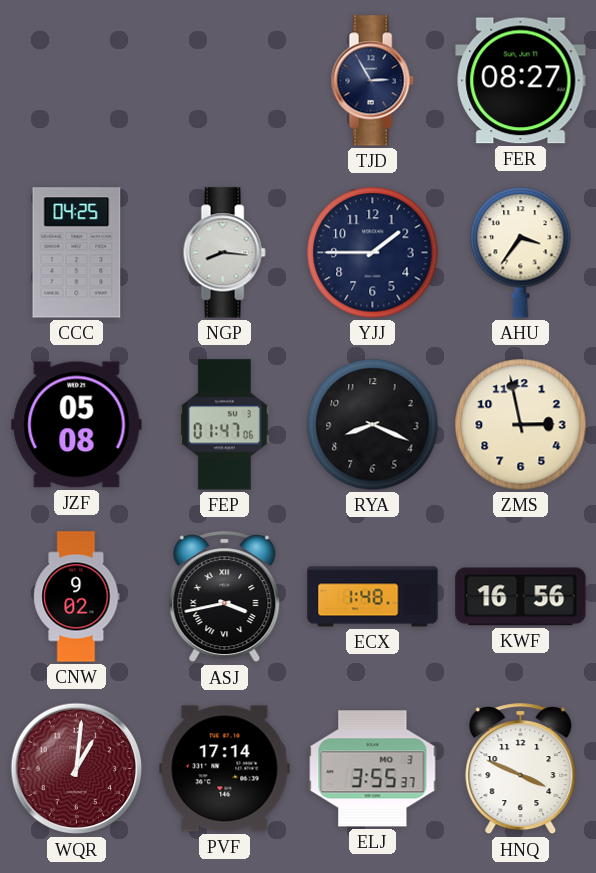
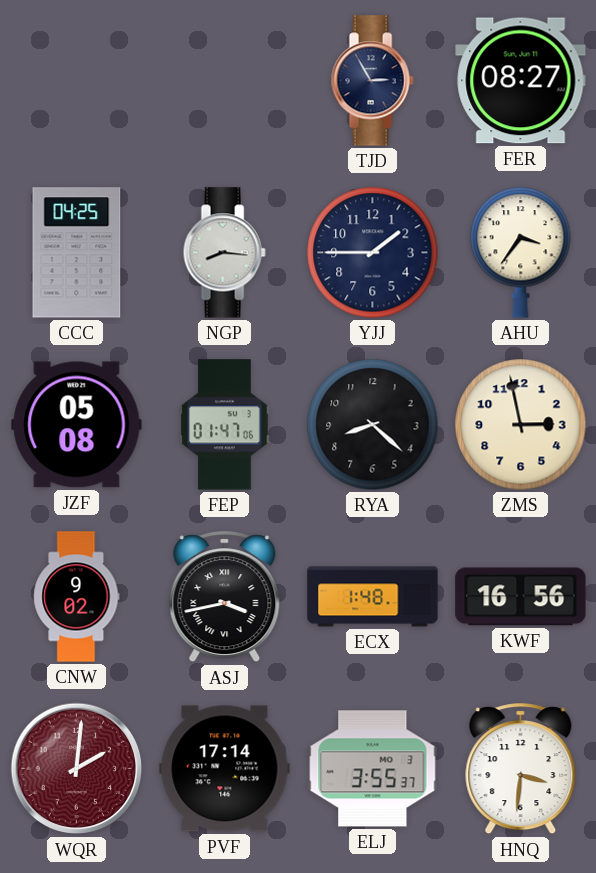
RYA: 8:19 -> 8:22
WQR: 1:01 -> 2:01
HNQ: 3:49 -> 3:31
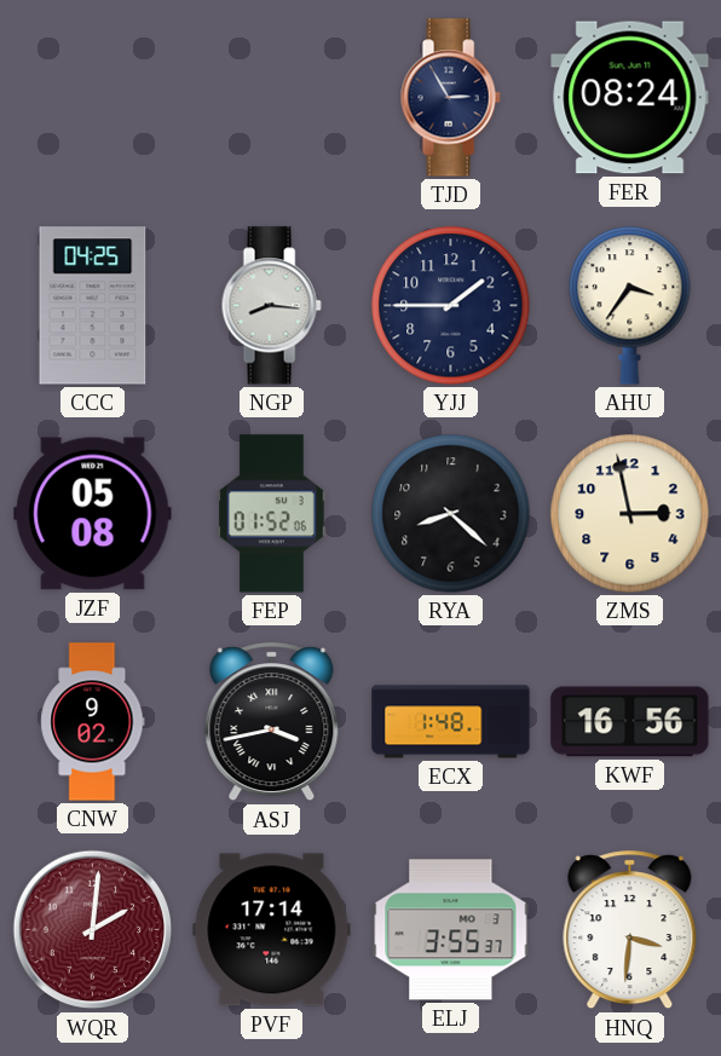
FER: 08:27 -> 08:24
FEP: 01:47 -> 01:52
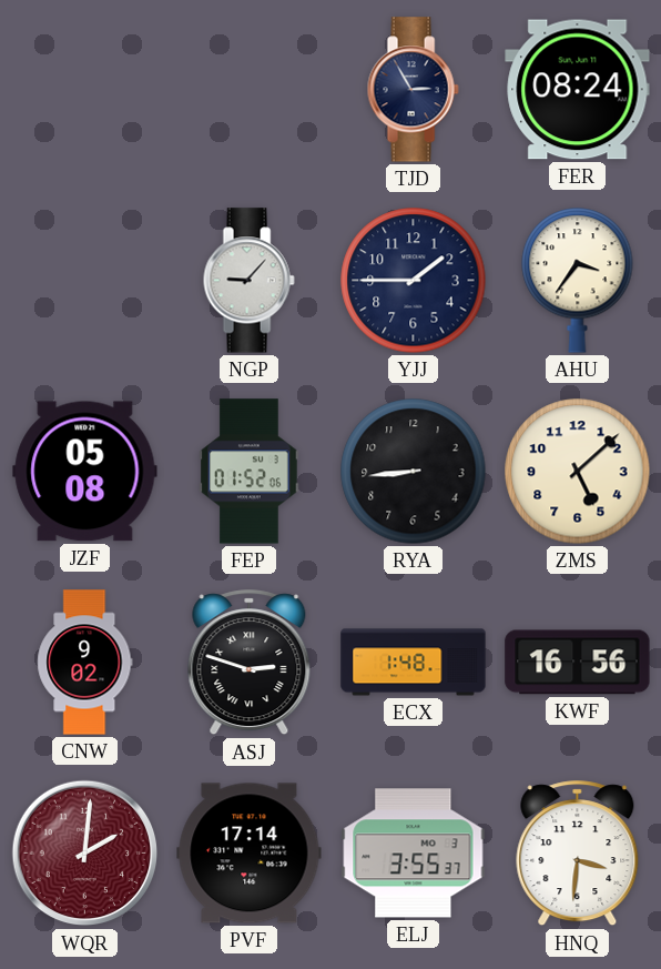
CCC: 04:25 -> none
NGP: 8:16 -> 9:07
RYA: 8:22 -> 8:44
ZMS: 2:58 -> 5:08
ASJ: 3:43 -> 2:48
